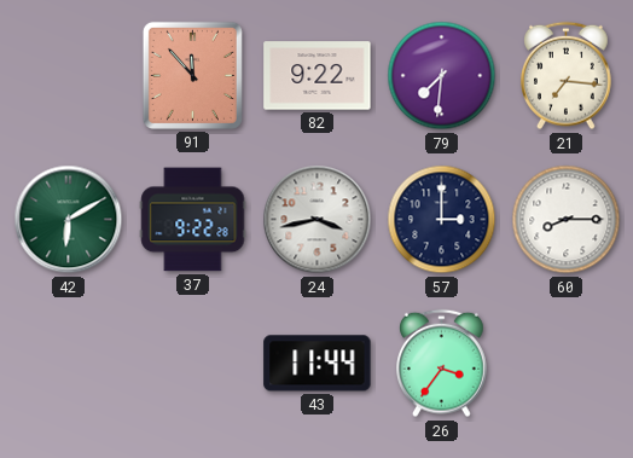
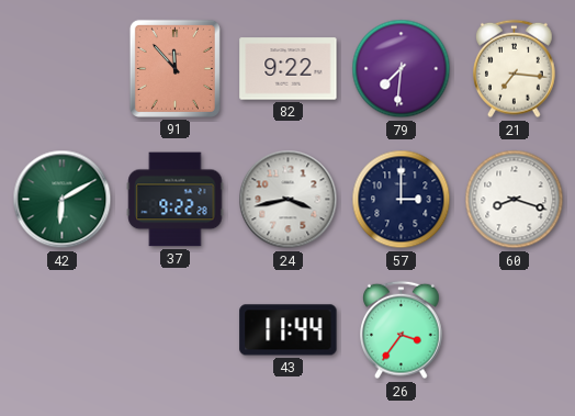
60: 8:15 -> 8:18
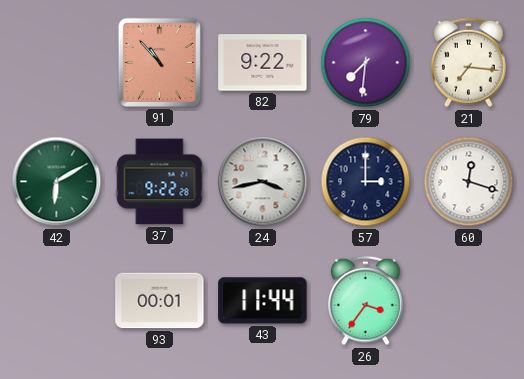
91: 11:53 -> 10:53
60: 8:18 -> 12:18
93: none -> 00:01
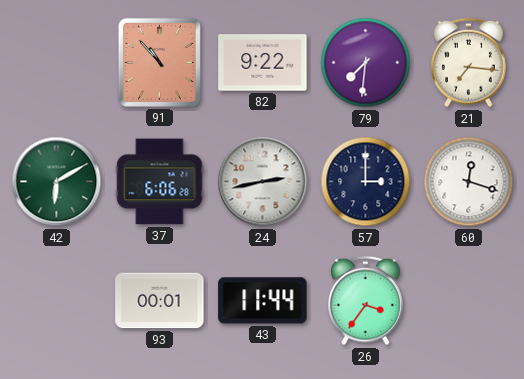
37: 9:22 -> 6:06
24: 3:43 -> 2:43
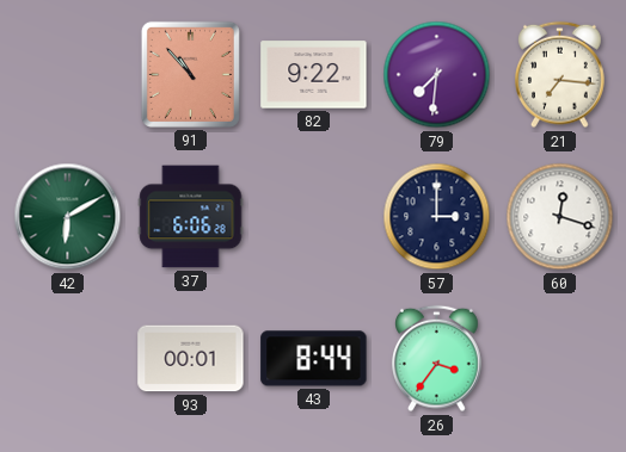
24: 2:43 -> none
43: 11:44 -> 8:44
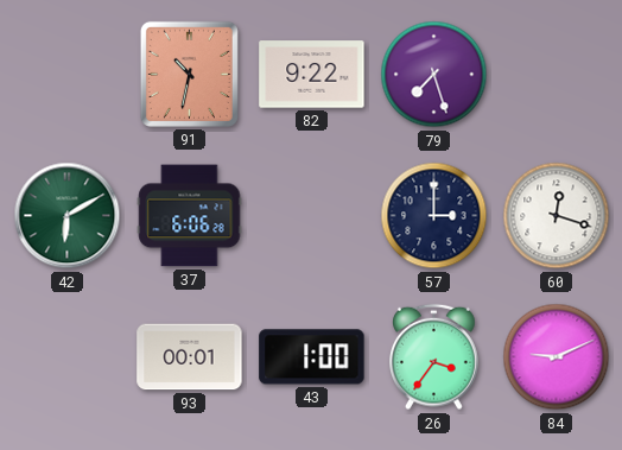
91: 10:53 -> 10:32
79: 7:31 -> 7:27
21: 7:16 -> none
43: 8:44 -> 1:00
84: none -> 9:11
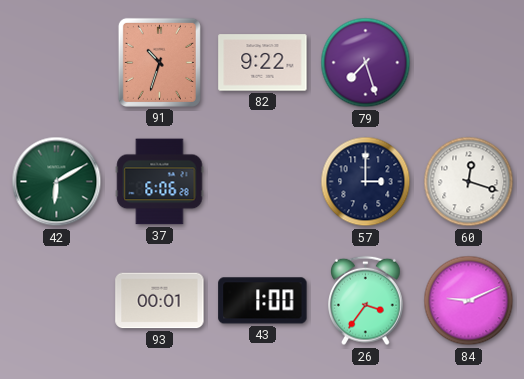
91: 10:32 -> 10:33
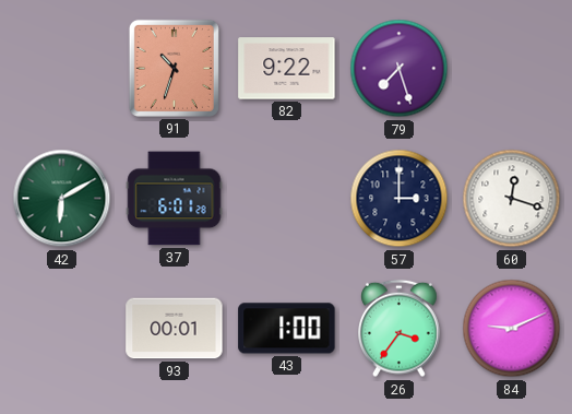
37: 6:06 -> 6:01
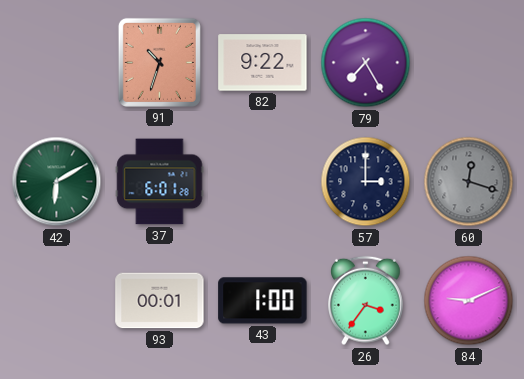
79: 7:27 -> 7:25
60 dial: white -> grey
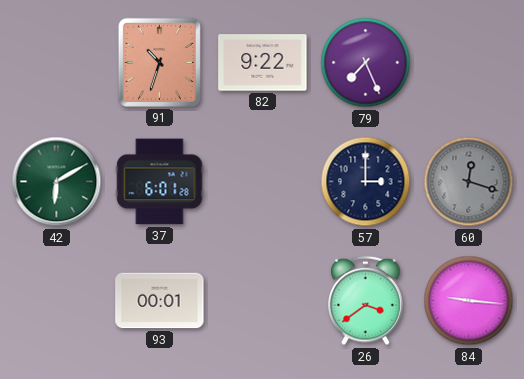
79: 7:25 -> 7:26
43: 1:00 -> none
26: 3:36 -> 3:39
84: 9:11 -> 9:16
